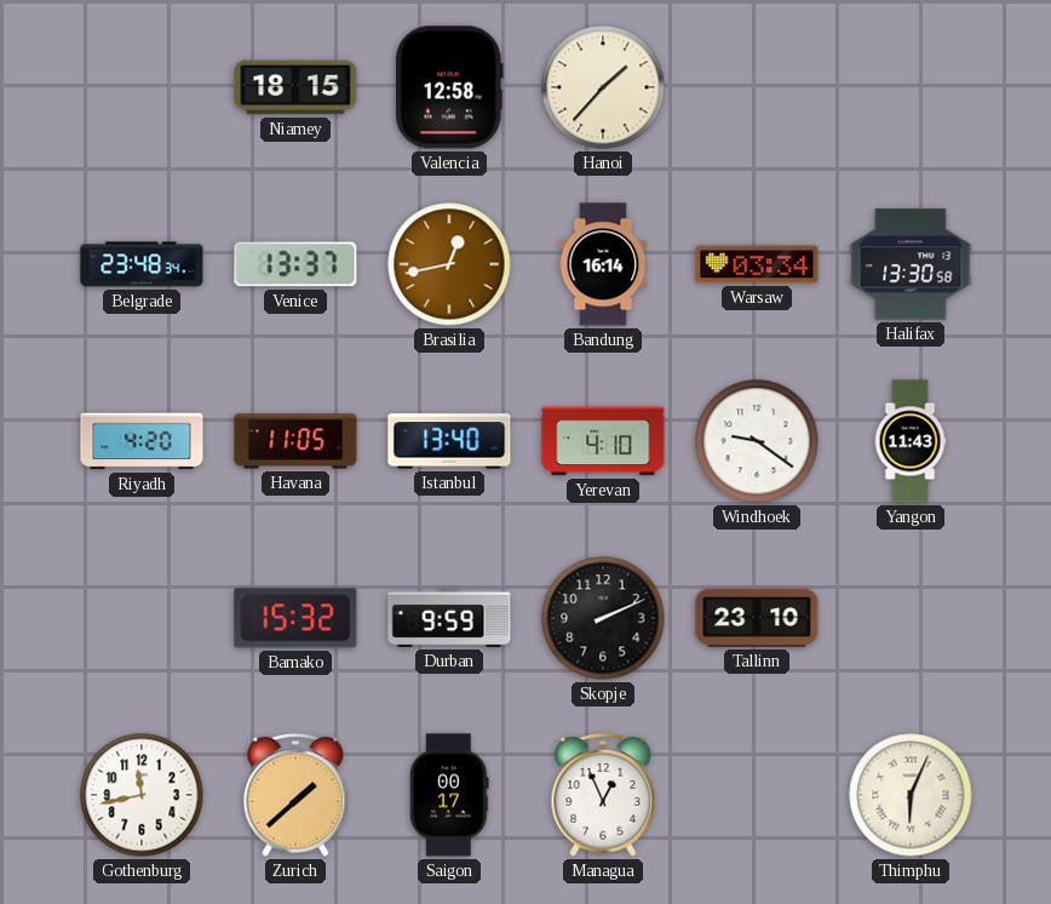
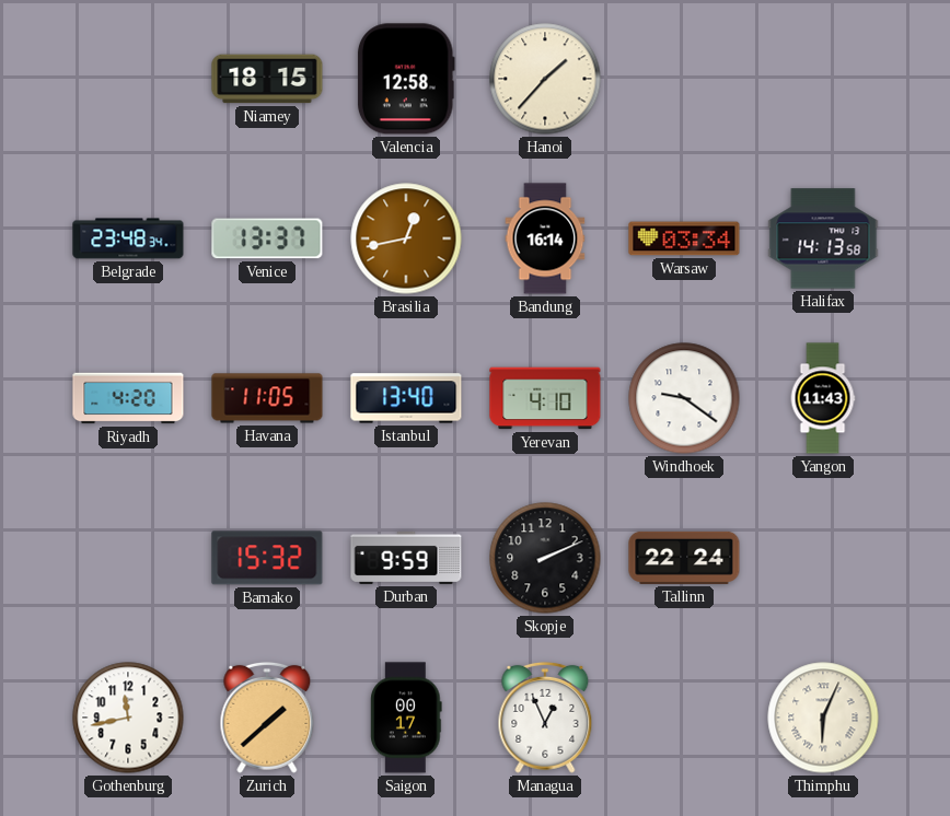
Halifax: 13:30 -> 14:13
Tallinn: 23:10 -> 22:24
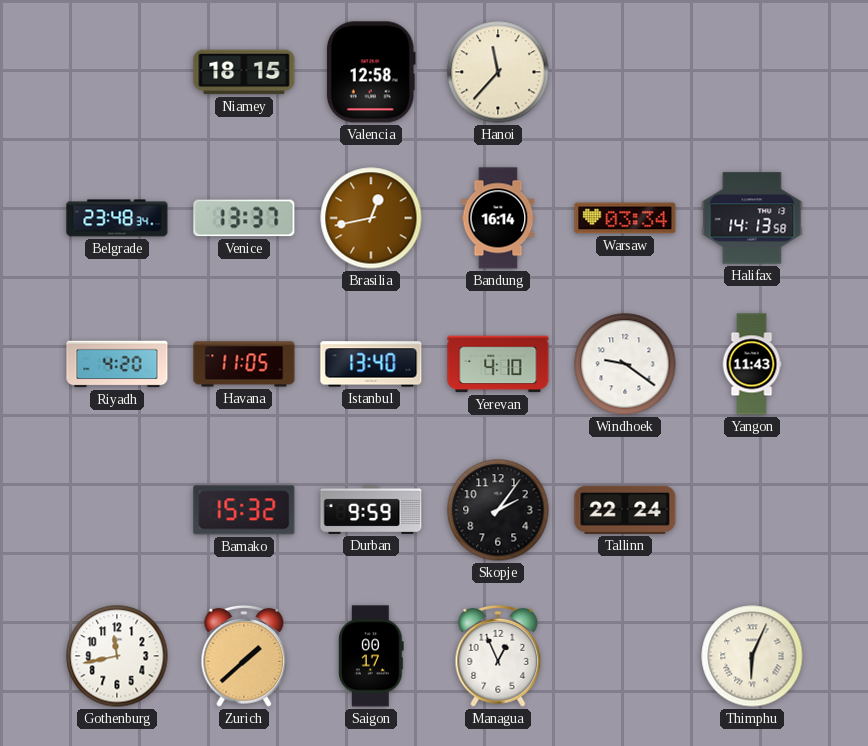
Hanoi: 1:37 -> 11:37
Skopje: 2:11 -> 2:06
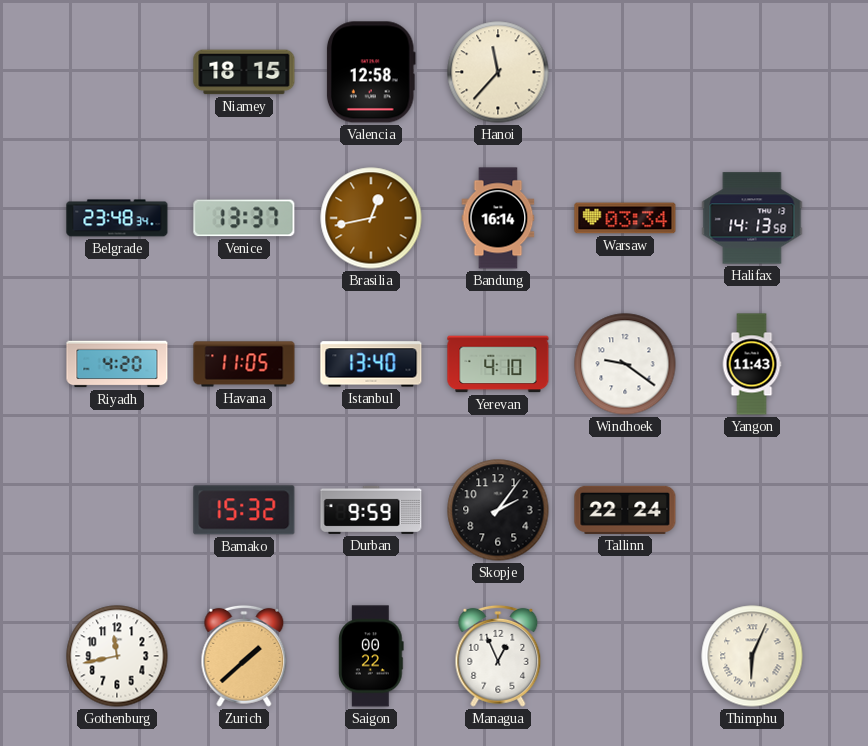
Saigon: 00:17 -> 00:22
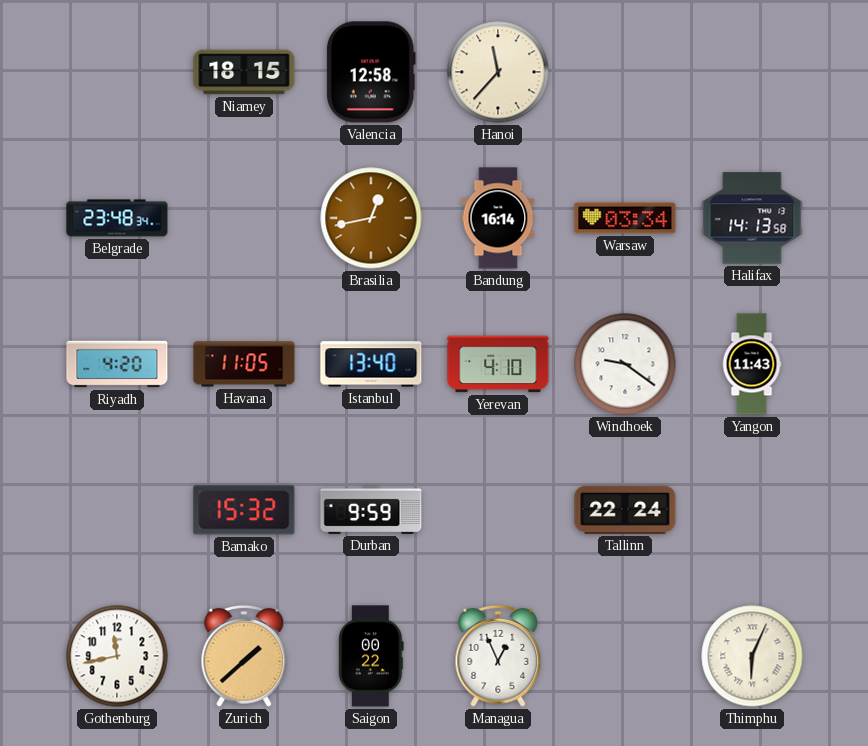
Venice: 13:37 -> none
Skopje: 2:06 -> none
